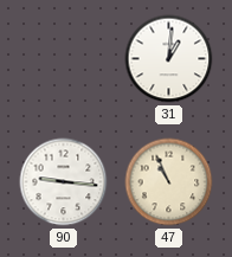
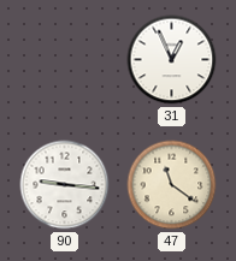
31: 1:01 -> 12:56
47: 10:56 -> 11:21
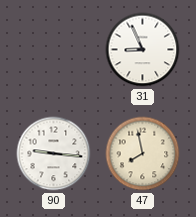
31: 12:56 -> 8:56
47: 11:21 -> 7:58
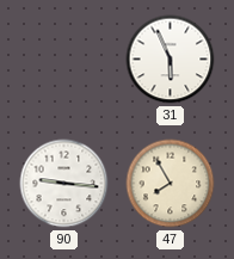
31: 8:56 -> 5:56
47: 7:58 -> 7:55
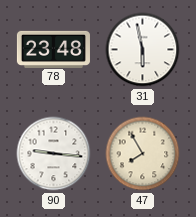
78: none -> 23:48
31: 5:56 -> 5:58
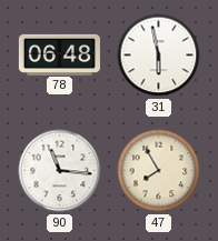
78: 23:48 -> 06:48
90: 9:16 -> 11:16
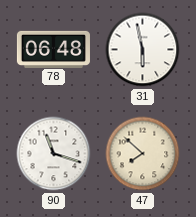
90: 11:16 -> 11:18
47: 7:55 -> 7:52
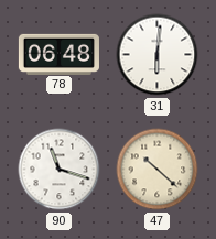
31: 5:58 -> 6:01
47: 7:52 -> 10:22
